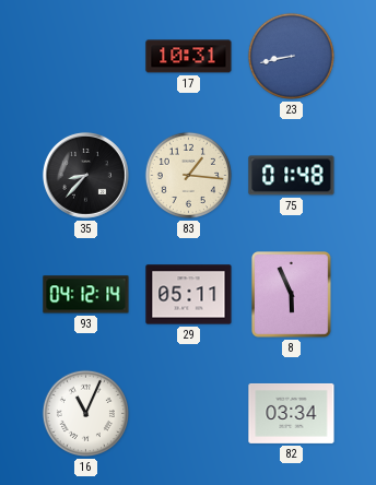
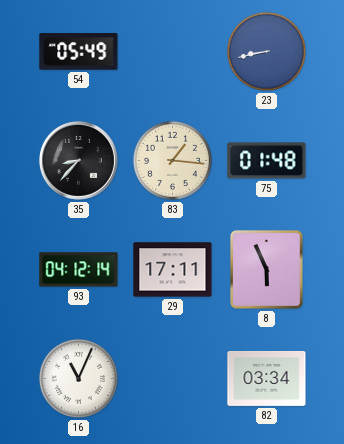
54: none -> 05:49
17: 10:31 -> none
29: 05:11 -> 17:11
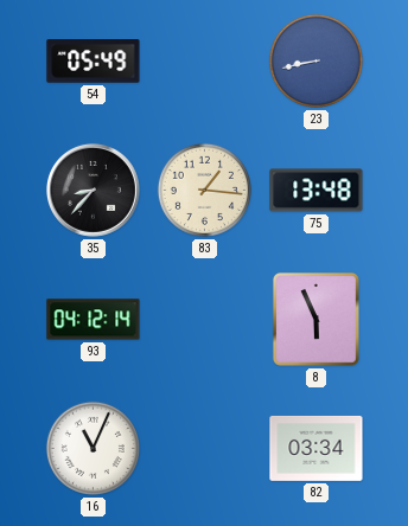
75: 01:48 -> 13:48
29: 17:11 -> none
